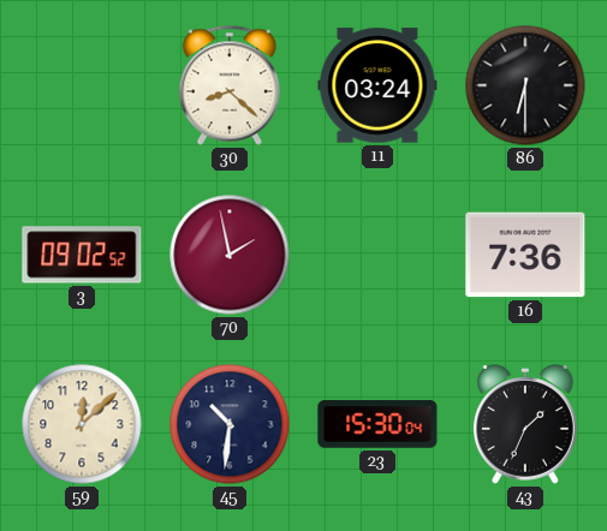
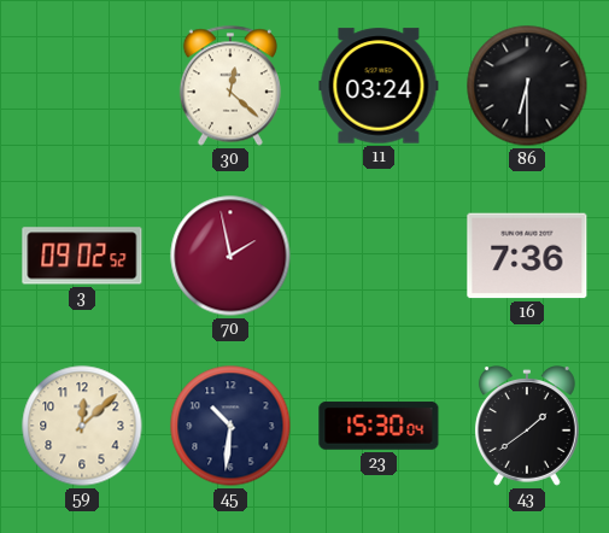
30: 8:22 -> 12:22
43: 1:34 -> 1:39
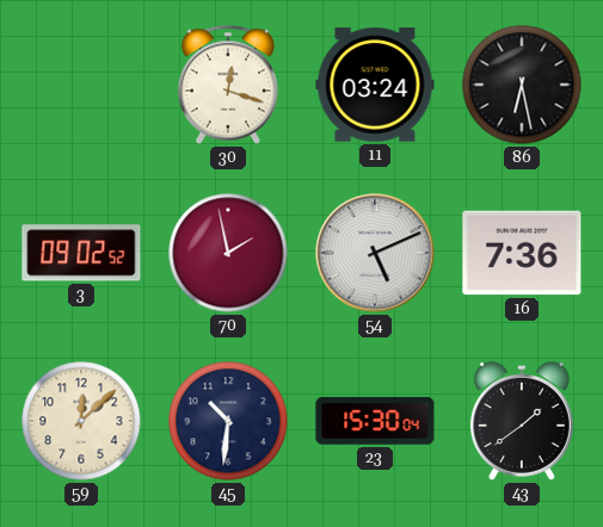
30: 12:22 -> 12:18
86: 6:30 -> 6:28
54: none -> 5:11
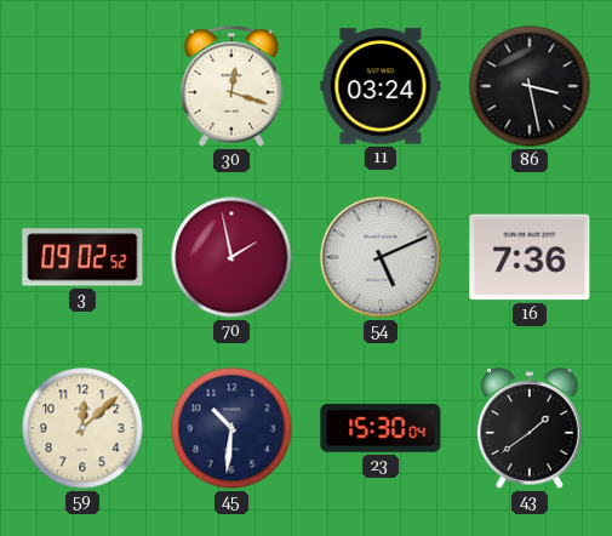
86: 6:28 -> 3:28
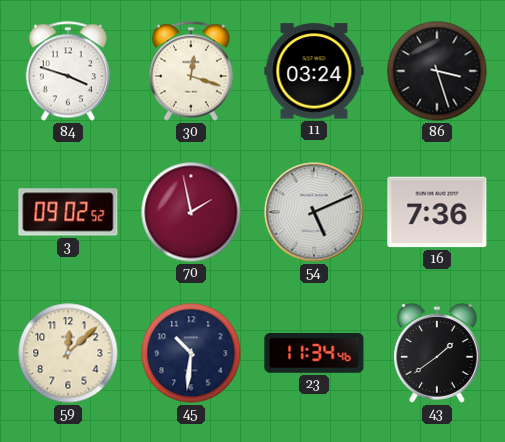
84: none -> 3:48
86: 3:28 -> 3:27
23: 15:30 -> 11:34
